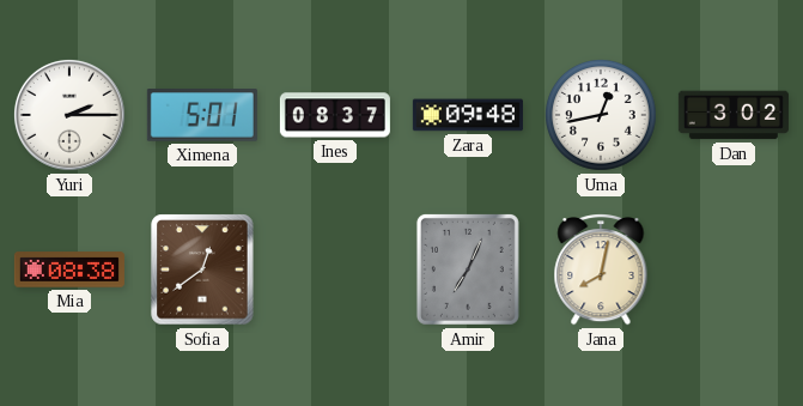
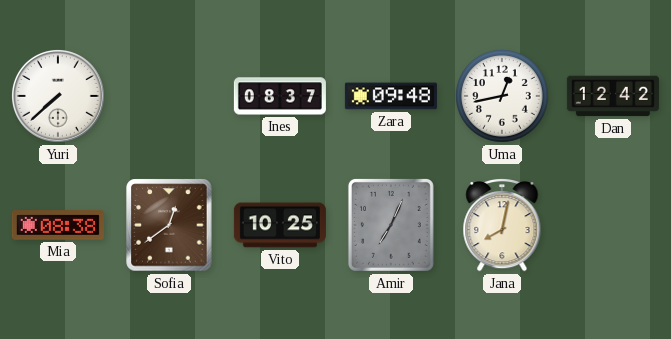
Yuri: 2:15 -> 7:38
Ximena: 5:01 -> none
Dan: 3:02 -> 12:42
Vito: none -> 10:25
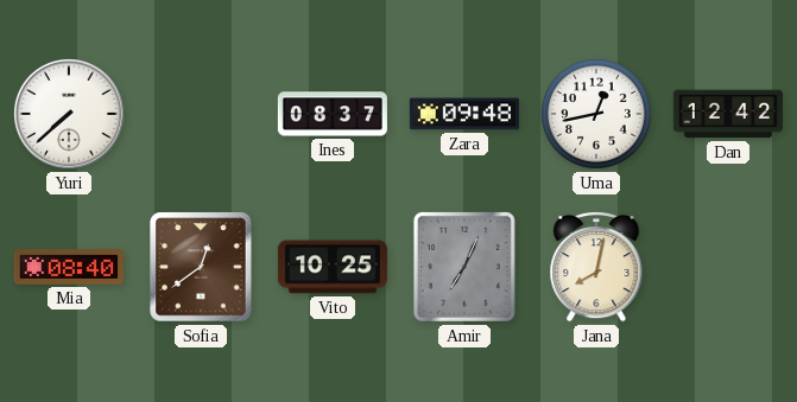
Mia: 08:38 -> 08:40
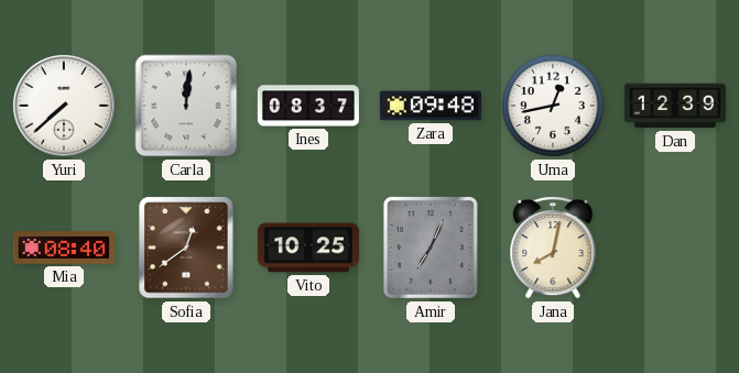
Carla: none -> 12:01
Dan: 12:42 -> 12:39
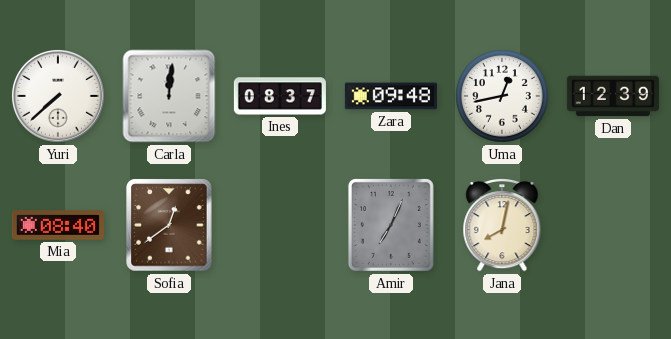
Vito: 10:25 -> none
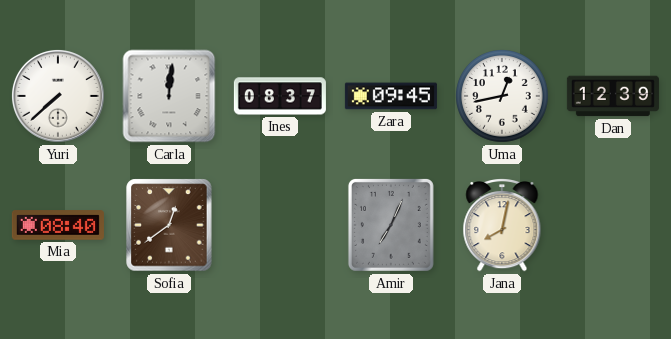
Zara: 09:48 -> 09:45
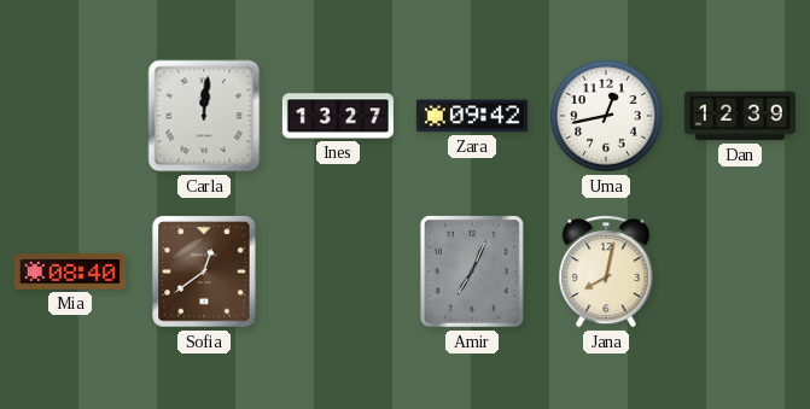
Yuri: 7:38 -> none
Ines: 08:37 -> 13:27
Zara: 09:45 -> 09:42
